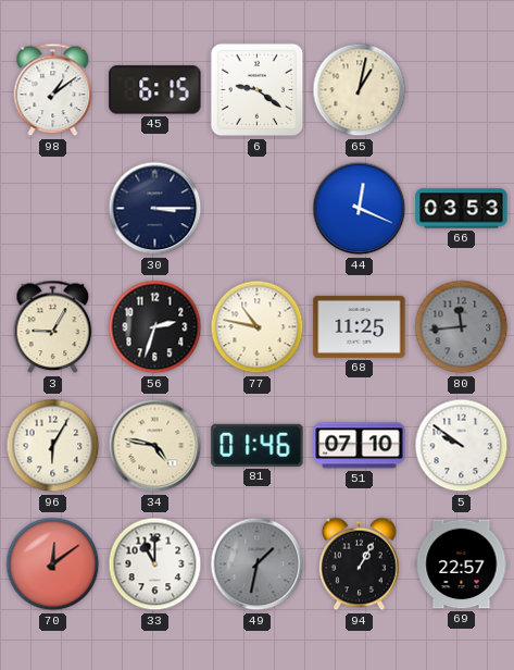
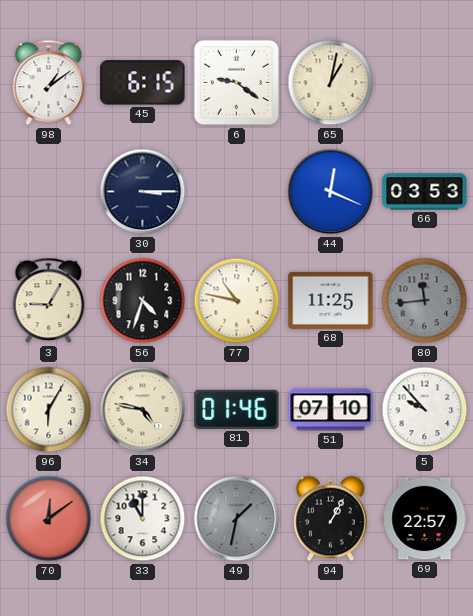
56: 2:33 -> 4:33
5: 9:51 -> 9:53
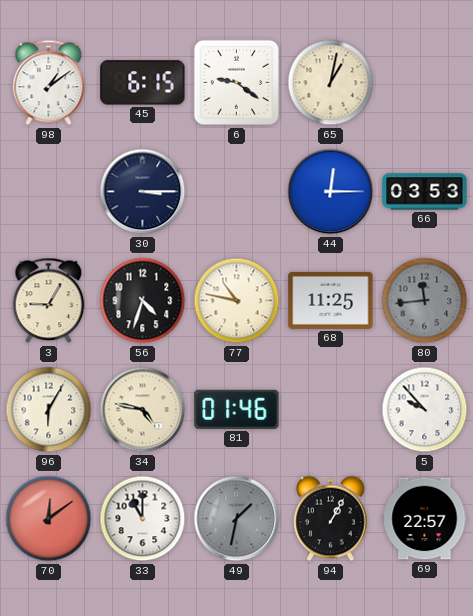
44: 12:19 -> 12:15
51: 07:10 -> none
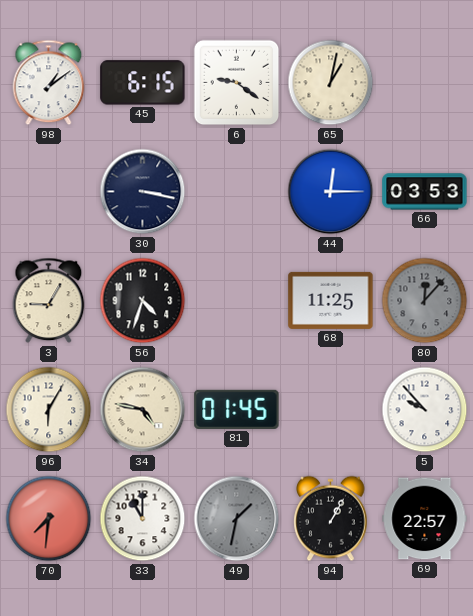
30: 3:15 -> 3:17
77: 10:47 -> none
80: 11:44 -> 12:07
81: 01:46 -> 01:45
70: 12:09 -> 7:31
